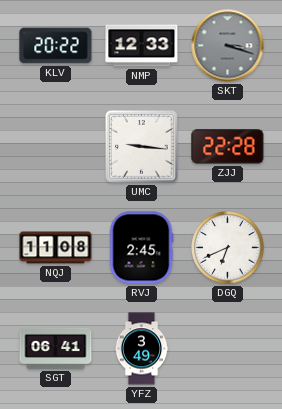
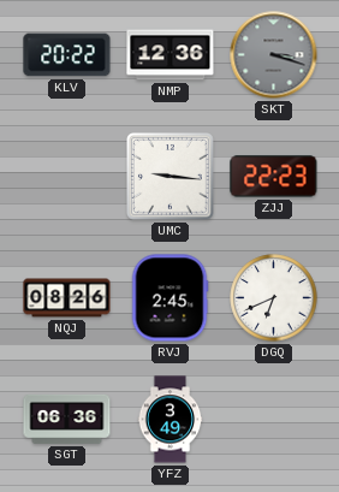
NMP: 12:33 -> 12:36
ZJJ: 22:28 -> 22:23
NQJ: 11:08 -> 08:26
SGT: 06:41 -> 06:36
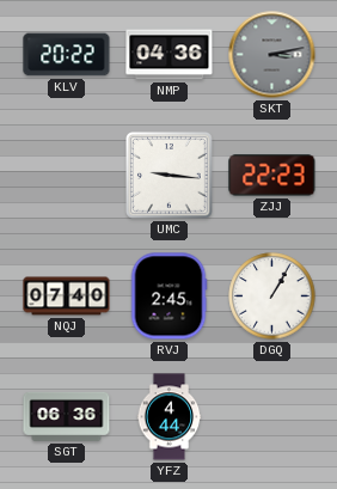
NMP: 12:36 -> 04:36
SKT: 3:18 -> 3:13
NQJ: 08:26 -> 07:40
DGQ: 6:41 -> 1:05
YFZ: 3:49 -> 4:44
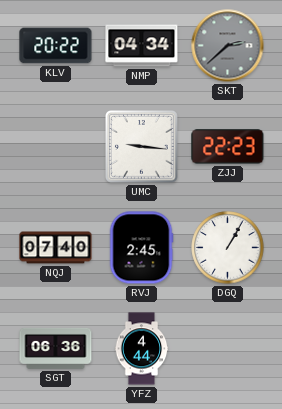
NMP: 04:36 -> 04:34
SKT: 3:13 -> 2:38
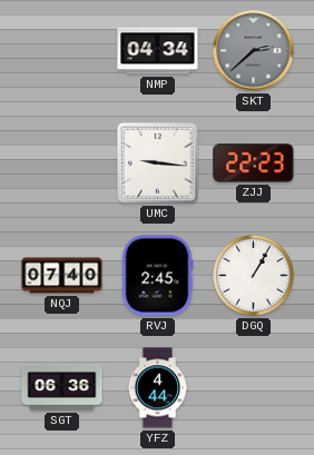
KLV: 20:22 -> none
